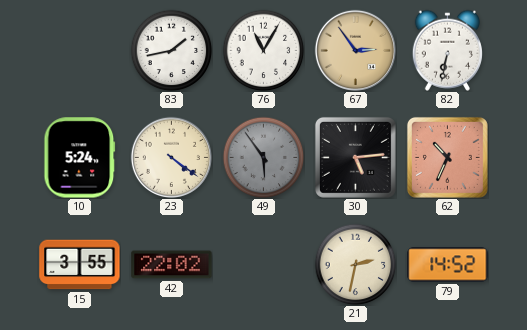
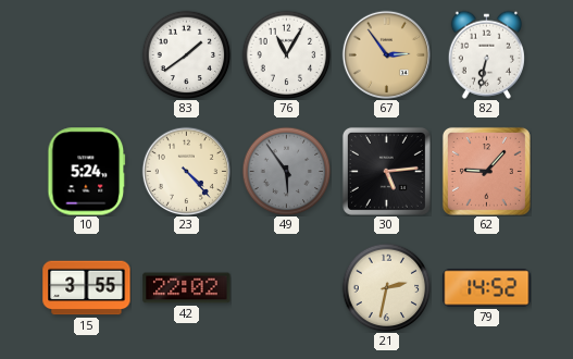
83: 1:43 -> 1:39
23: 4:21 -> 4:23
62: 10:34 -> 9:07
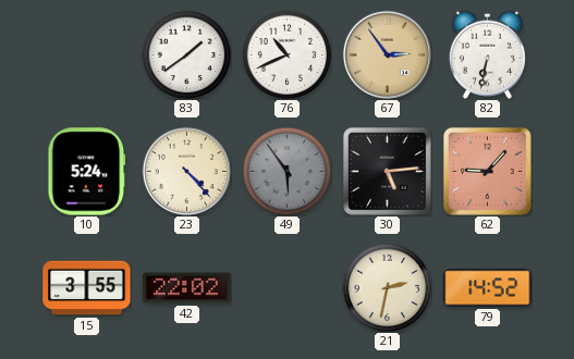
76: 11:05 -> 10:41
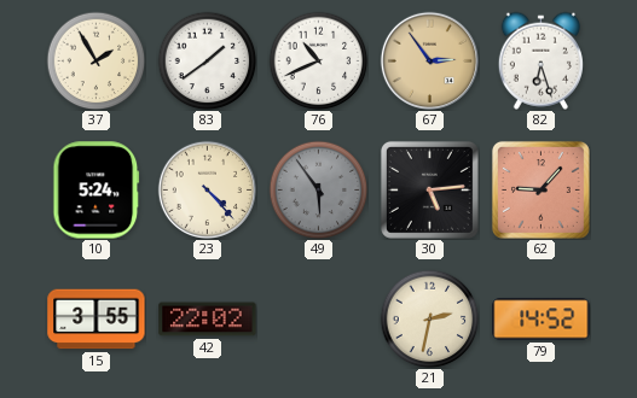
37: none -> 1:55
82: 6:32 -> 6:27
